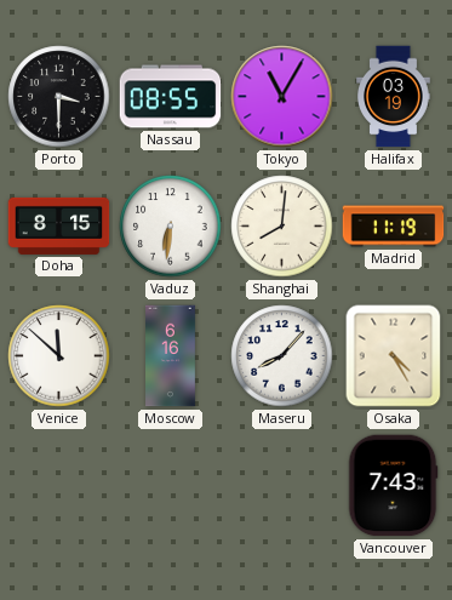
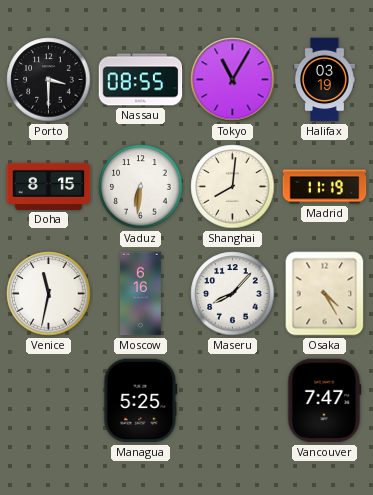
Venice: 11:52 -> 11:32
Managua: none -> 5:25
Vancouver: 7:43 -> 7:47
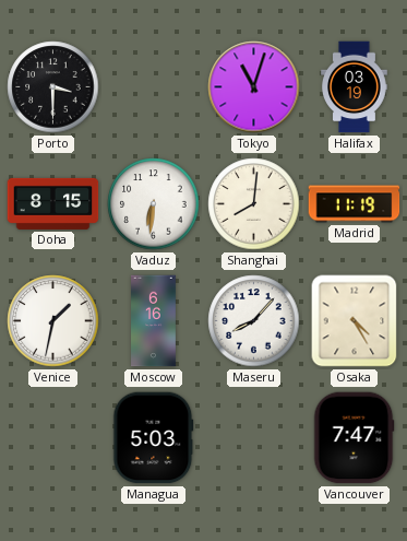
Nassau: 08:55 -> none
Tokyo: 11:05 -> 11:03
Venice: 11:32 -> 1:32
Managua: 5:25 -> 5:03
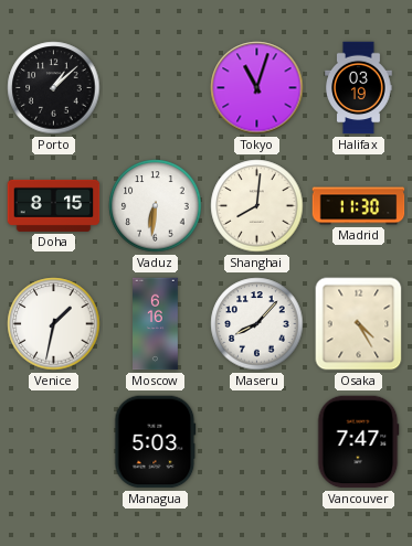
Porto: 3:30 -> 1:08
Madrid: 11:19 -> 11:30
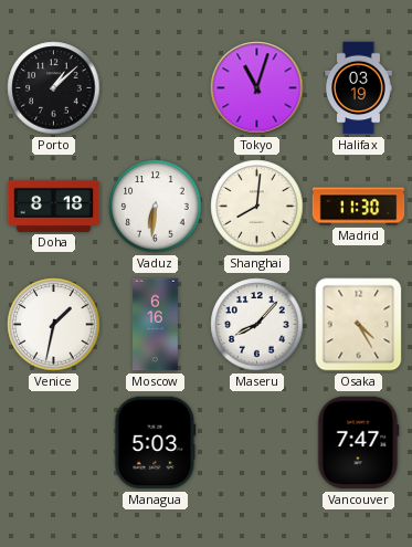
Doha: 8:15 -> 8:18
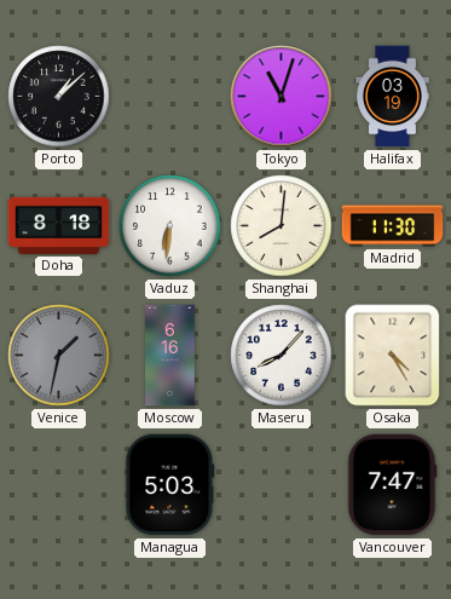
Venice dial: white -> grey
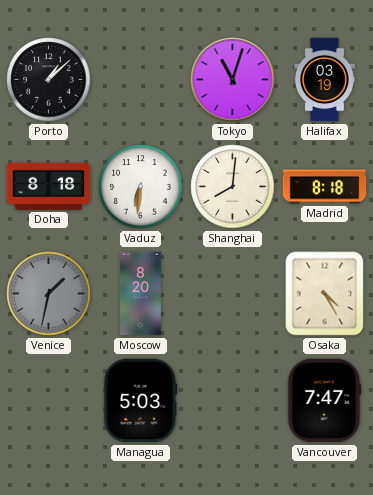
Madrid: 11:30 -> 8:18
Moscow: 6:16 -> 8:20
Maseru: 8:07 -> none
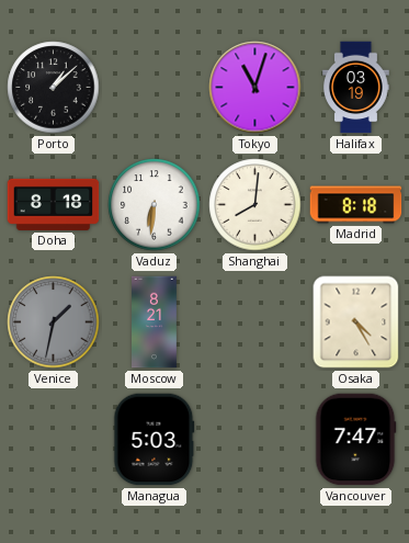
Moscow: 8:20 -> 8:21
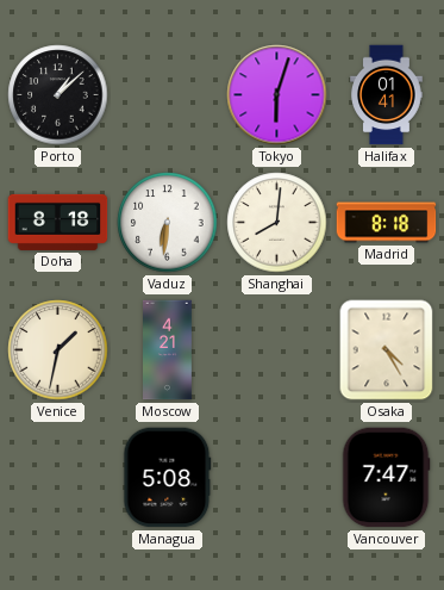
Tokyo: 11:03 -> 6:03
Halifax: 03:19 -> 01:41
Venice dial: grey -> cream
Moscow: 8:21 -> 4:21
Managua: 5:03 -> 5:08
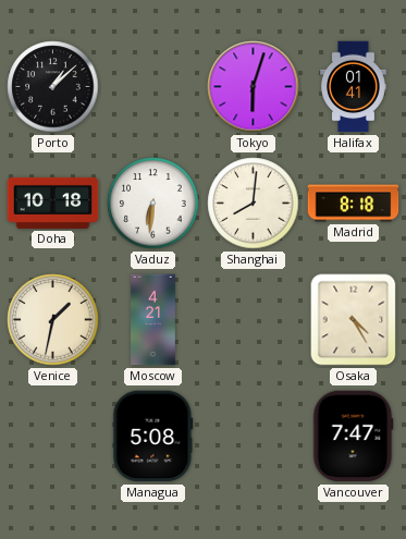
Doha: 8:18 -> 10:18
